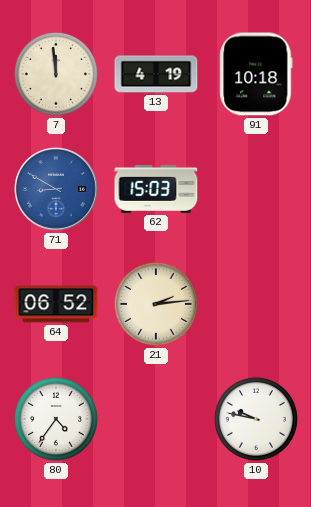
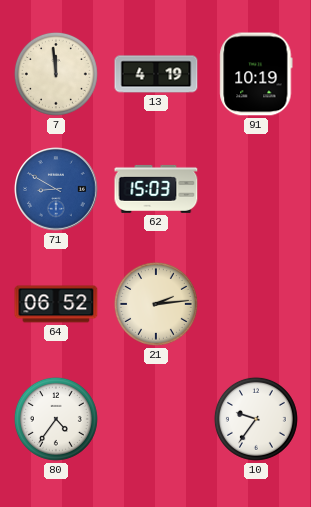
91: 10:18 -> 10:19
10: 9:47 -> 9:36
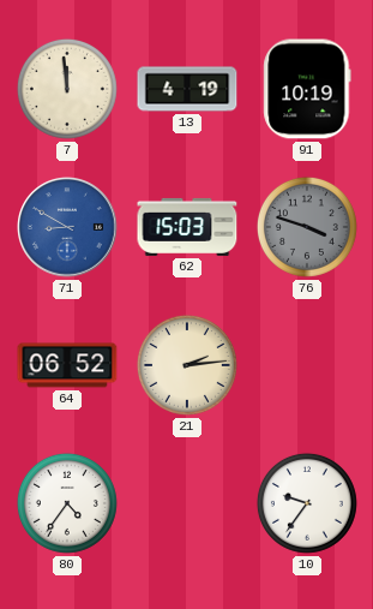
76: none -> 3:48
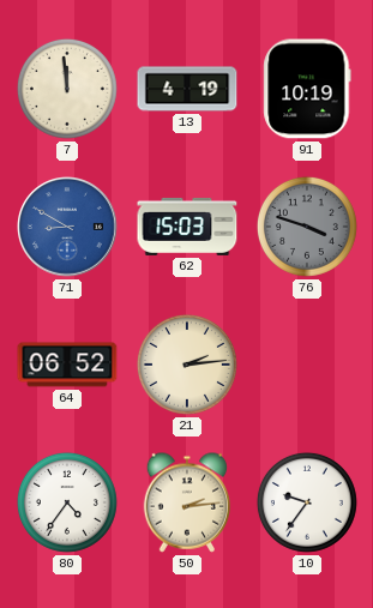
50: none -> 2:14
